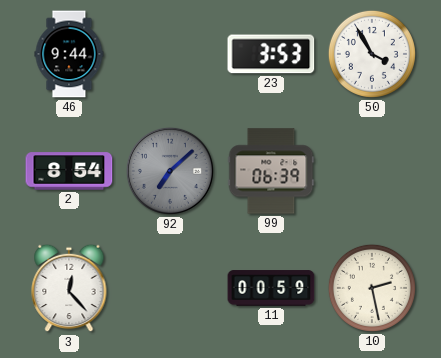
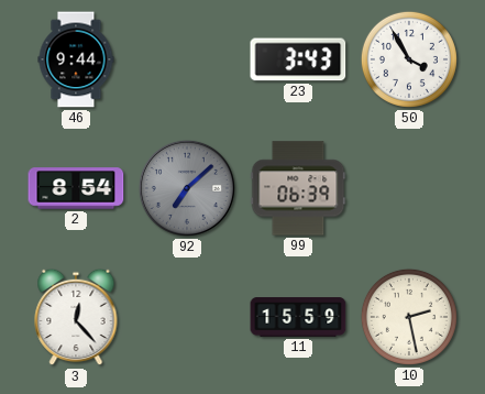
23: 3:53 -> 3:43
11: 00:59 -> 15:59
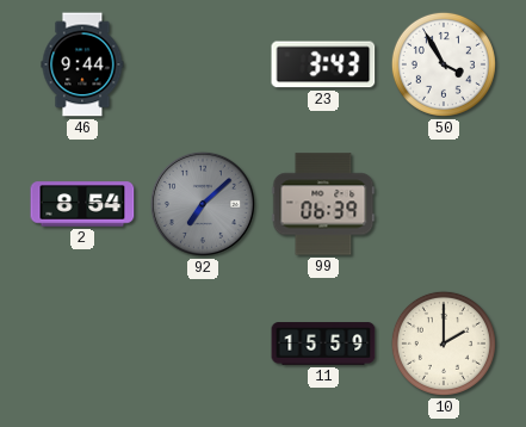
3: 12:23 -> none
10: 2:28 -> 2:00
